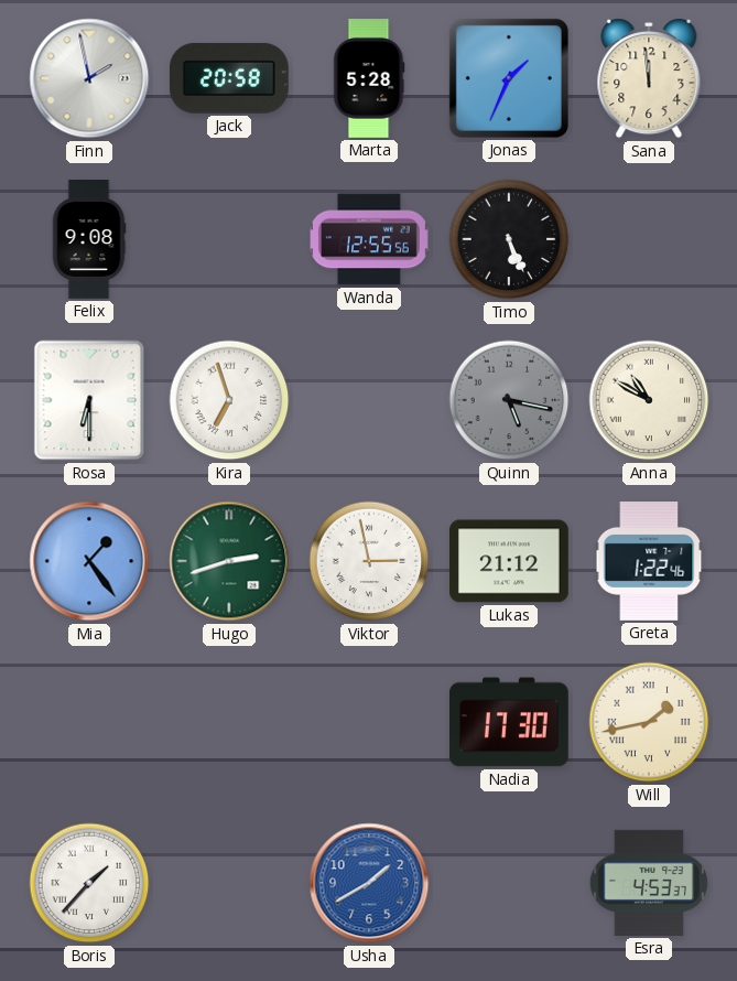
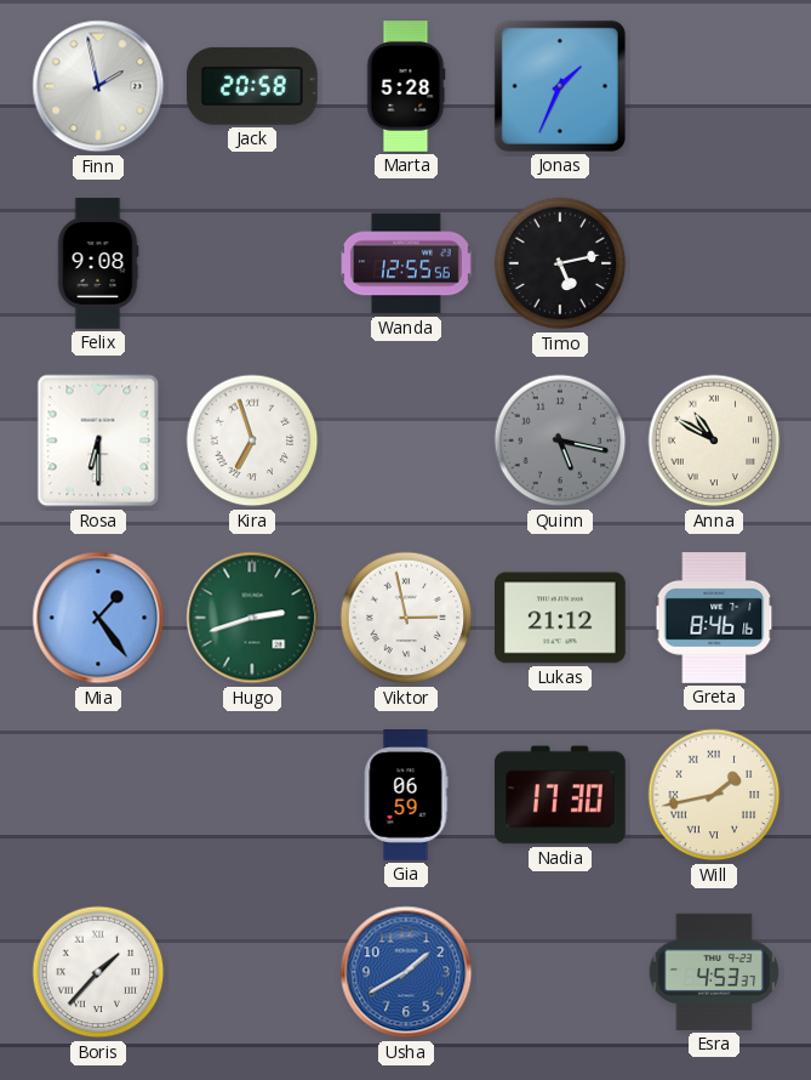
Sana: 11:59 -> none
Timo: 5:26 -> 5:13
Greta: 1:22 -> 8:46
Gia: none -> 06:59
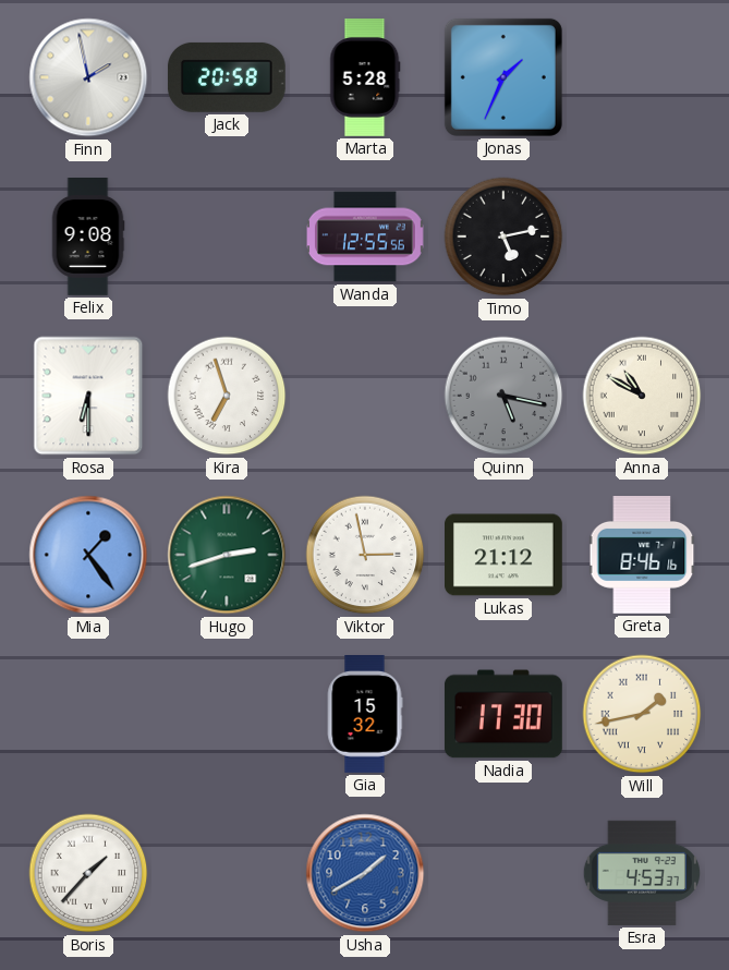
Gia: 06:59 -> 15:32
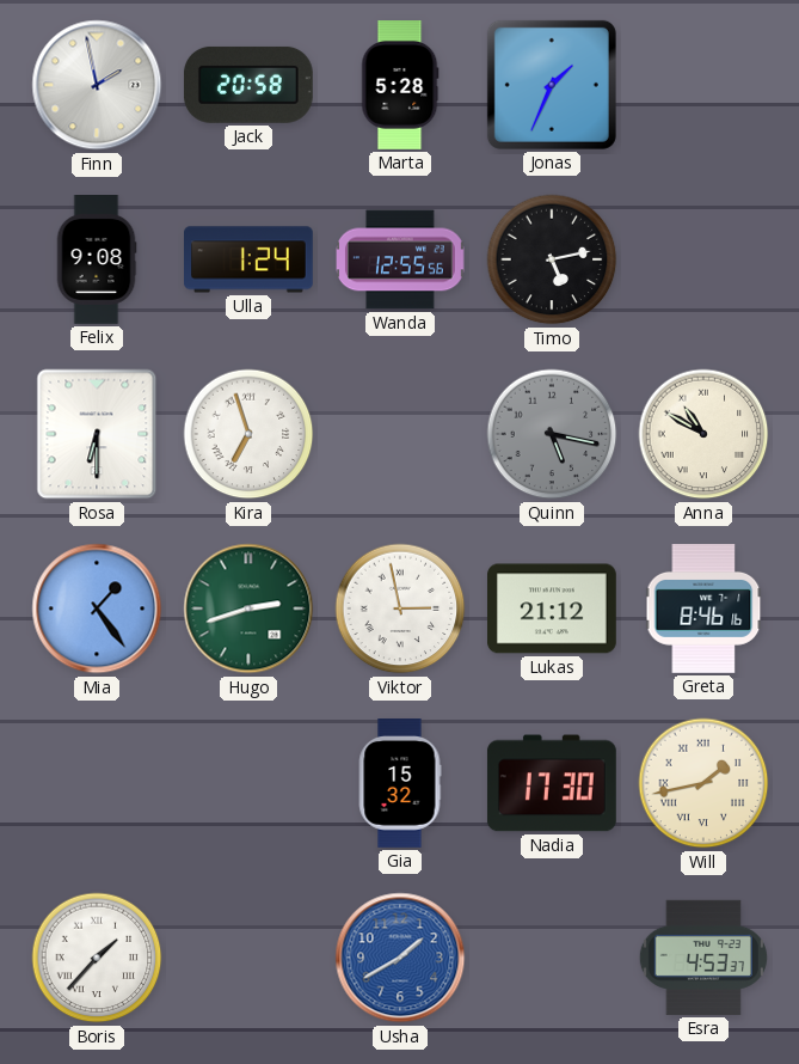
Ulla: none -> 1:24
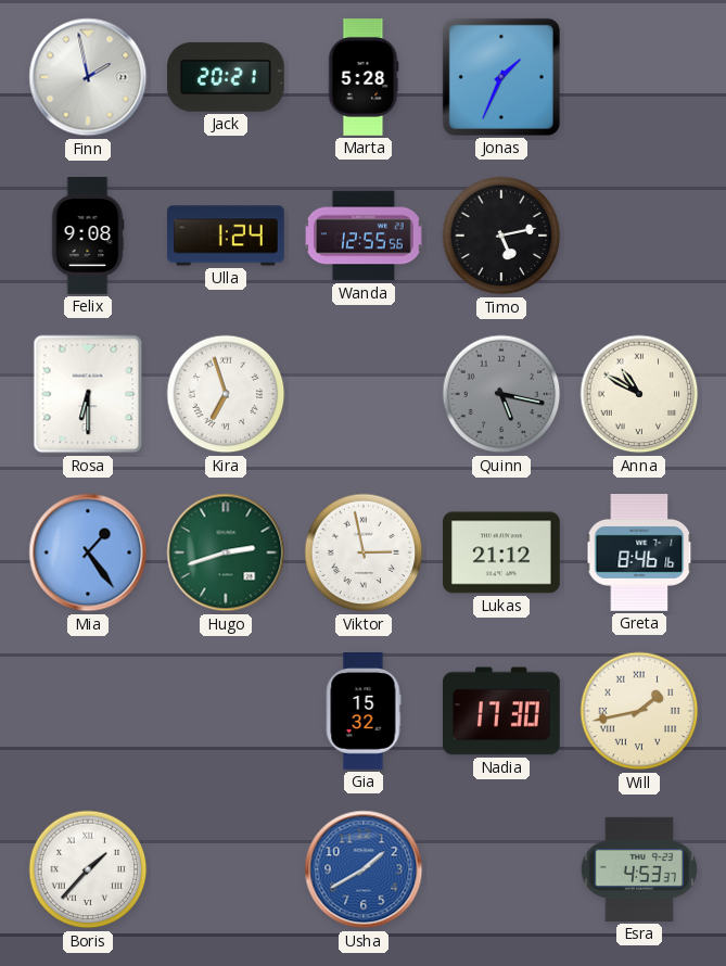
Jack: 20:58 -> 20:21
